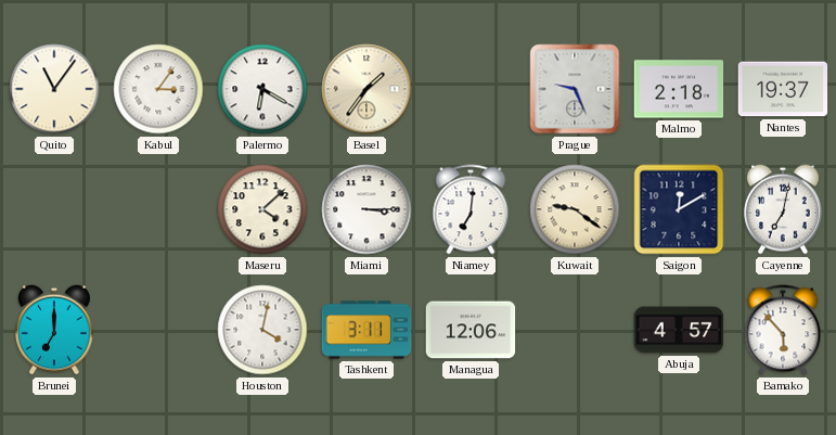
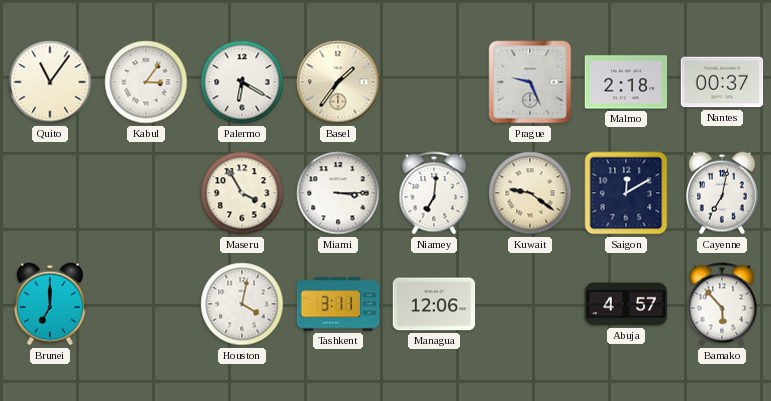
Nantes: 19:37 -> 00:37
Maseru: 4:08 -> 3:55
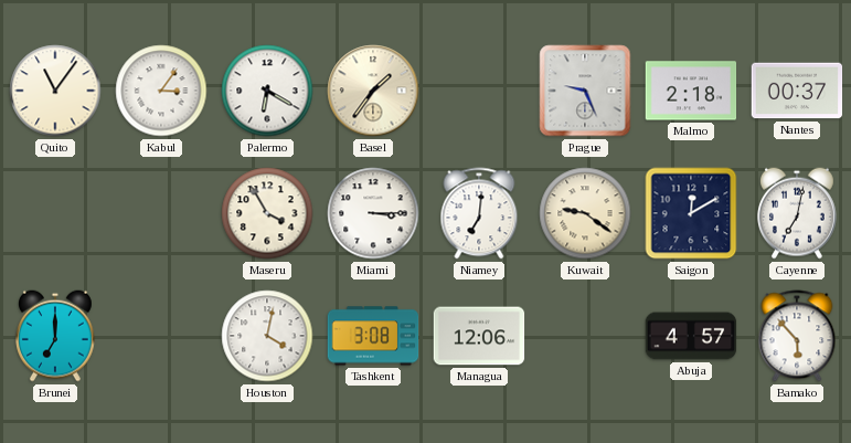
Tashkent: 3:11 -> 3:08
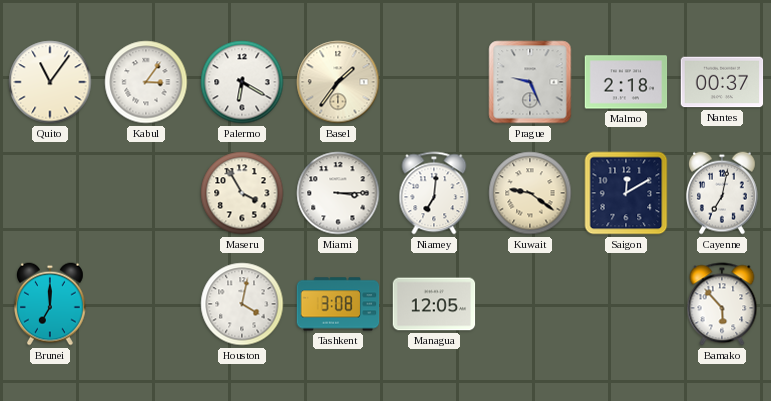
Managua: 12:06 -> 12:05
Abuja: 4:57 -> none
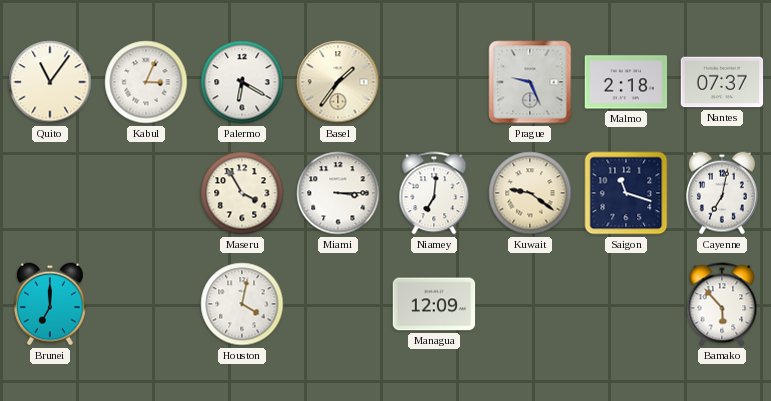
Kabul: 3:06 -> 3:04
Nantes: 00:37 -> 07:37
Saigon: 12:10 -> 11:18
Tashkent: 3:08 -> none
Managua: 12:05 -> 12:09
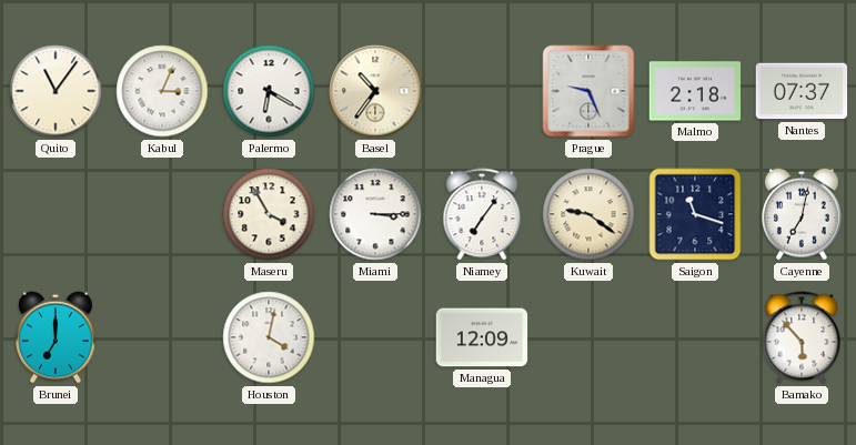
Basel: 1:36 -> 10:36
Niamey: 7:01 -> 7:06
